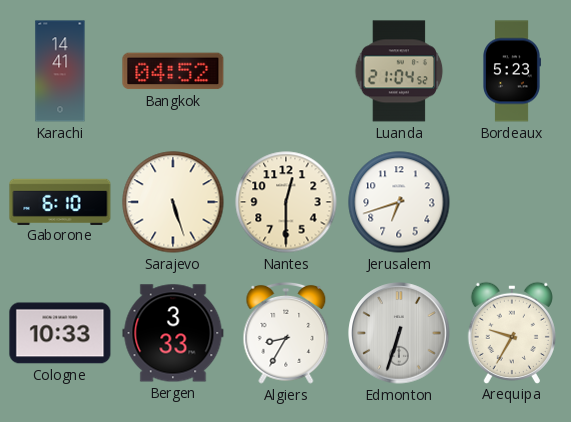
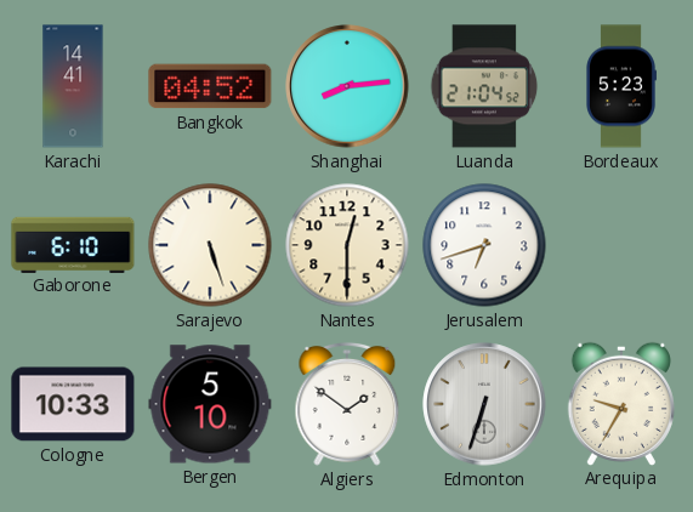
Shanghai: none -> 8:14
Bergen: 3:33 -> 5:10
Algiers: 8:35 -> 1:51
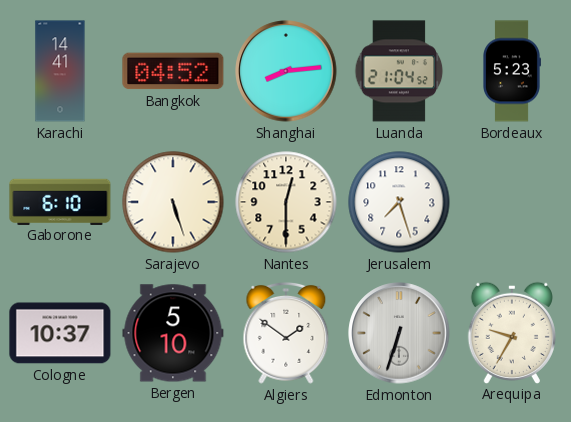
Jerusalem: 6:42 -> 7:27
Cologne: 10:33 -> 10:37
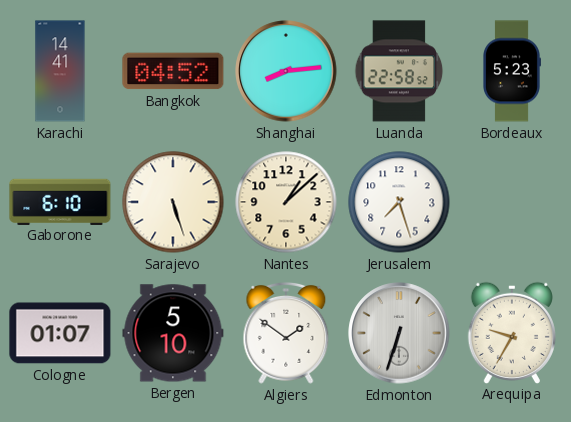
Luanda: 21:04 -> 22:58
Nantes: 12:30 -> 1:08
Cologne: 10:37 -> 01:07
